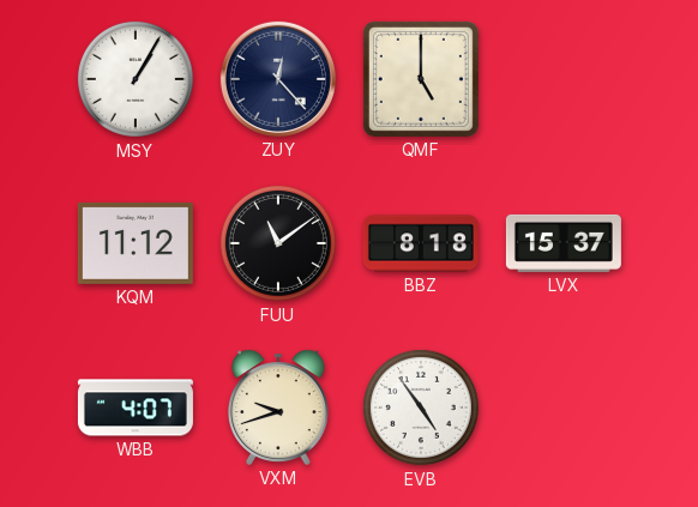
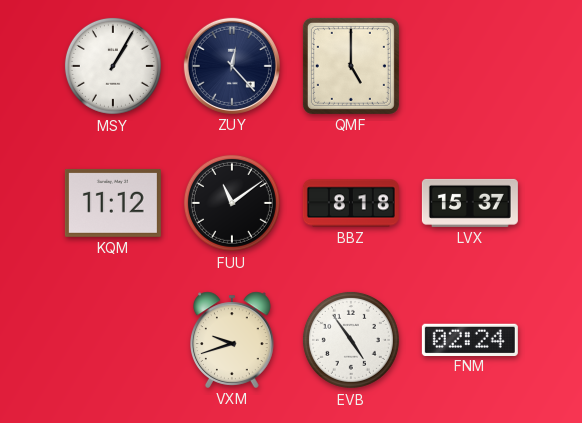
WBB: 4:07 -> none
FNM: none -> 02:24
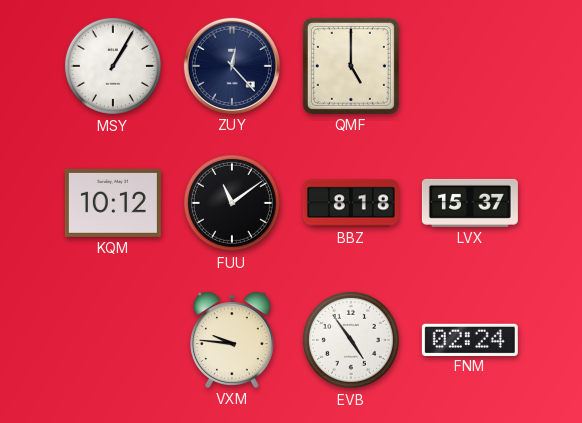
KQM: 11:12 -> 10:12
VXM: 9:42 -> 9:46
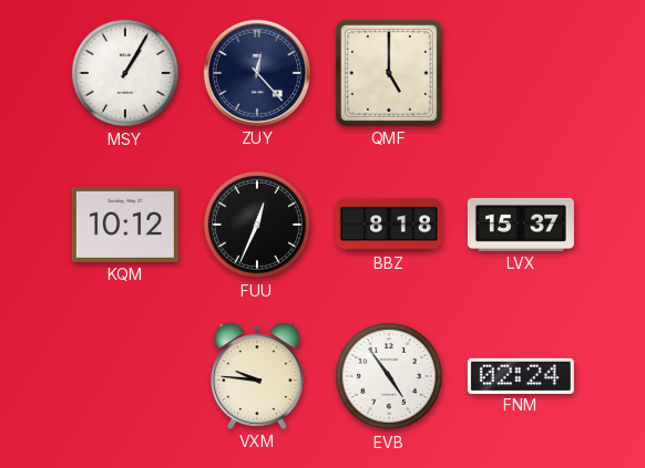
FUU: 11:09 -> 12:34
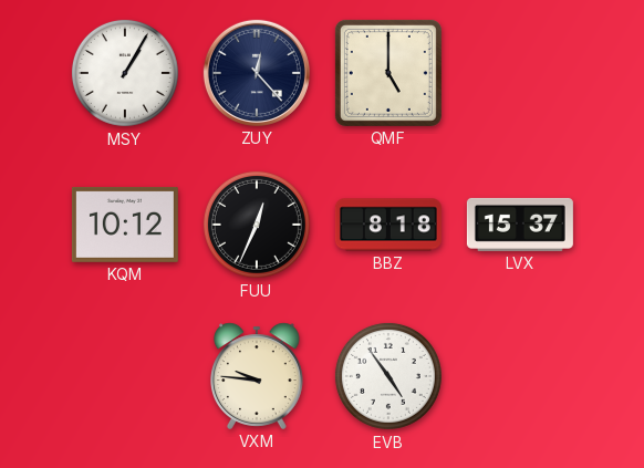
FNM: 02:24 -> none
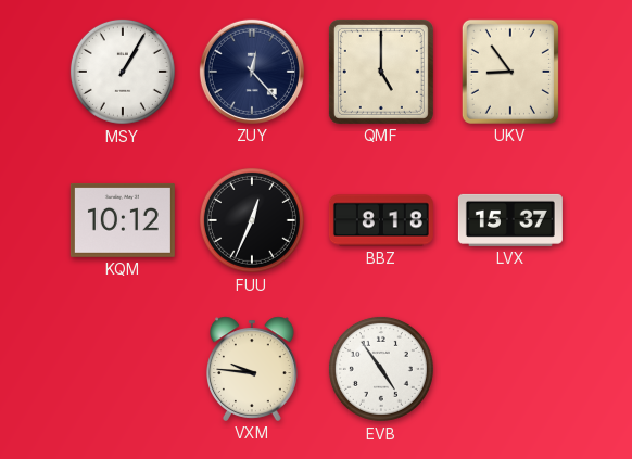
UKV: none -> 8:54
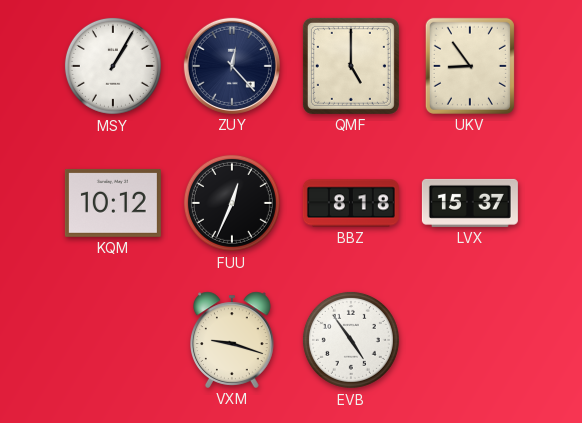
VXM: 9:46 -> 9:18
